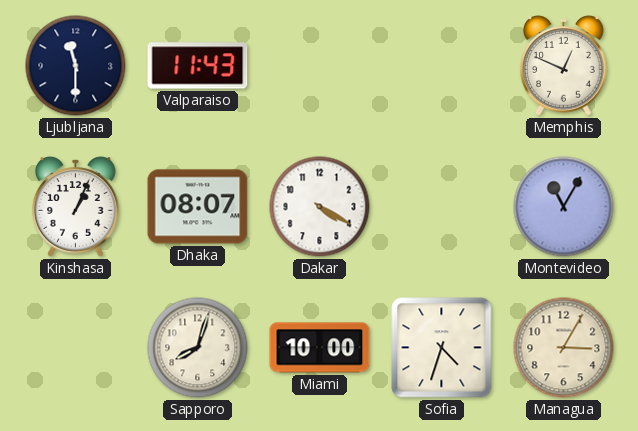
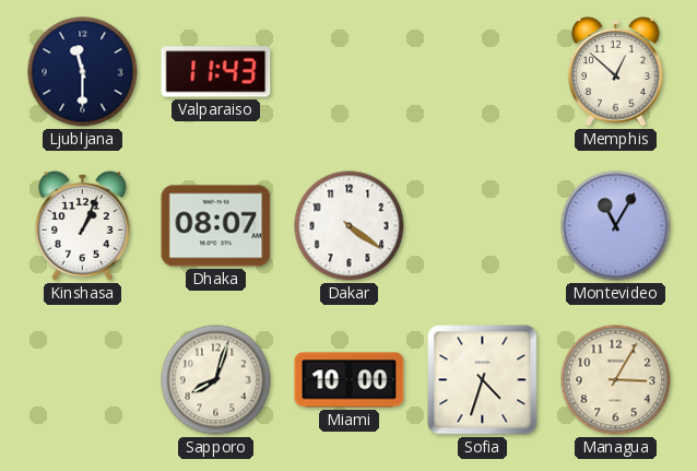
Memphis: 12:49 -> 12:52
Dakar: 4:20 -> 4:21
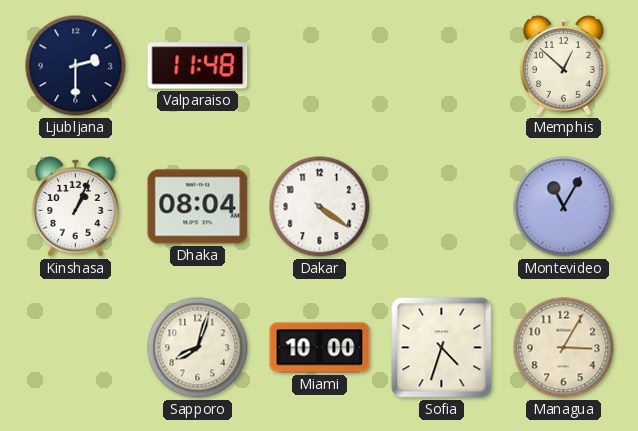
Ljubljana: 11:30 -> 2:30
Valparaiso: 11:43 -> 11:48
Dhaka: 08:07 -> 08:04
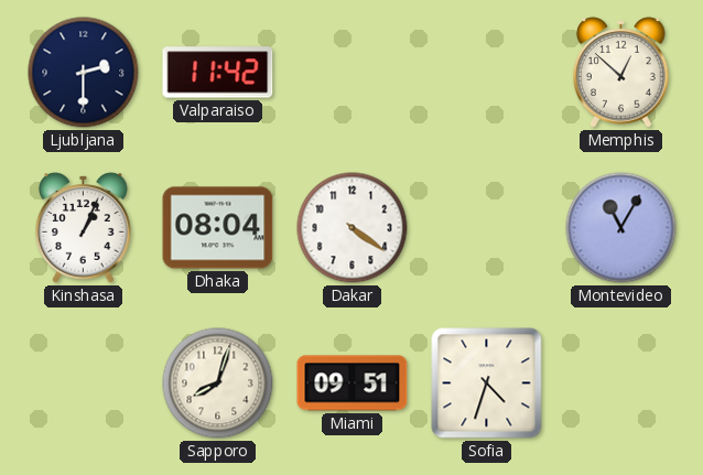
Valparaiso: 11:48 -> 11:42
Miami: 10:00 -> 09:51
Managua: 3:05 -> none
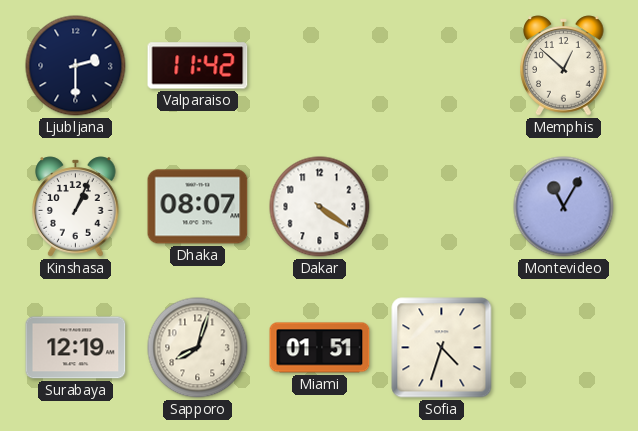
Dhaka: 08:04 -> 08:07
Surabaya: none -> 12:19
Miami: 09:51 -> 01:51
